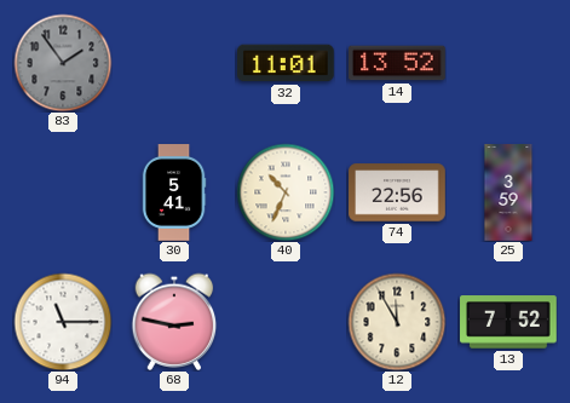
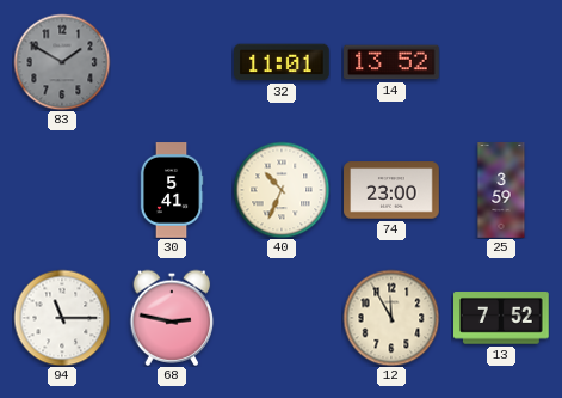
83: 1:54 -> 1:50
74: 22:56 -> 23:00
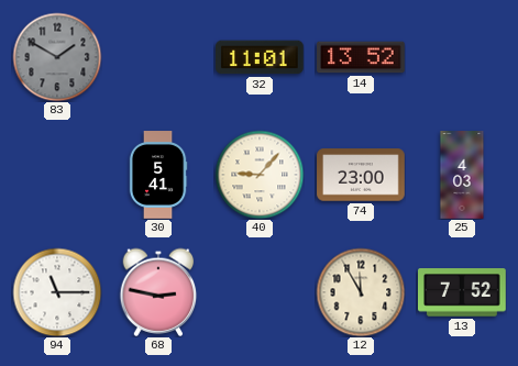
40: 10:34 -> 9:07
25: 3:59 -> 4:03
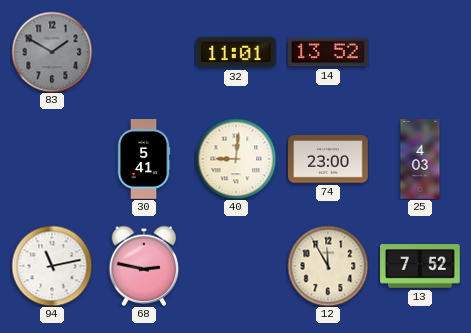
40: 9:07 -> 9:01
94: 11:15 -> 11:13
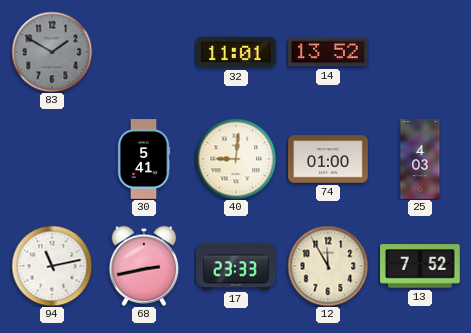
74: 23:00 -> 01:00
68: 2:47 -> 2:43
17: none -> 23:33
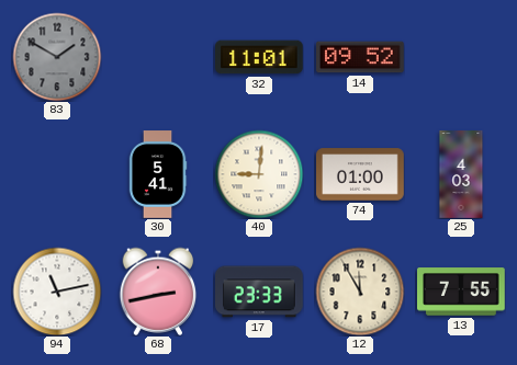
14: 13:52 -> 09:52
13: 7:52 -> 7:55
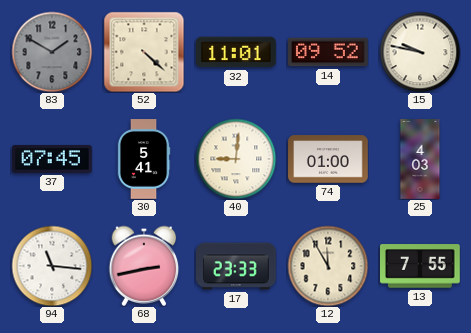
52: none -> 4:22
15: none -> 9:47
37: none -> 07:45
94: 11:13 -> 11:16
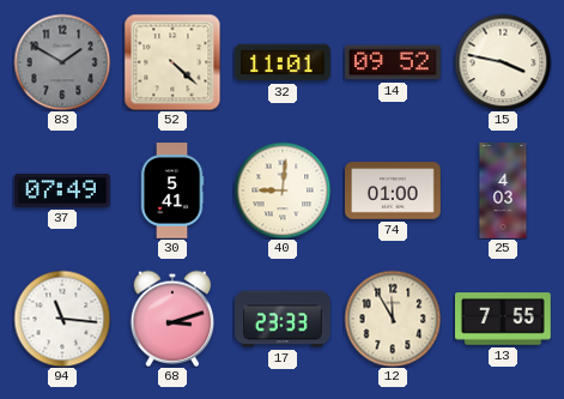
15: 9:47 -> 3:47
37: 07:45 -> 07:49
68: 2:43 -> 3:12
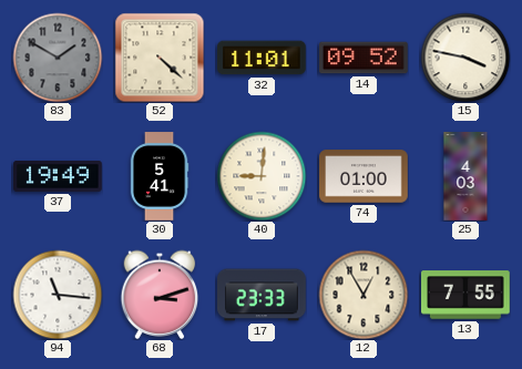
37: 07:49 -> 19:49
12: 11:55 -> 12:55
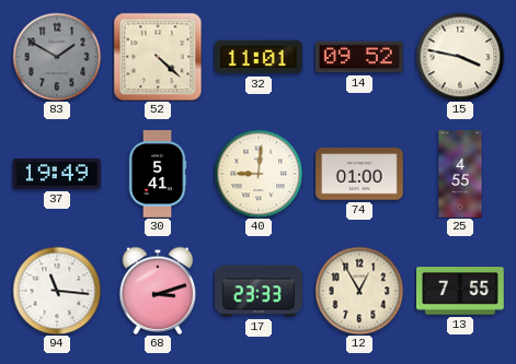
25: 4:03 -> 4:55
